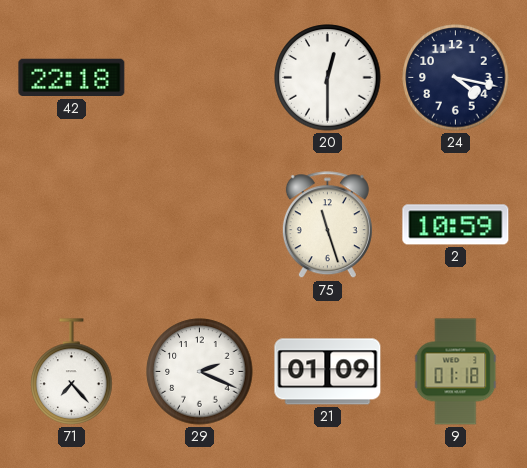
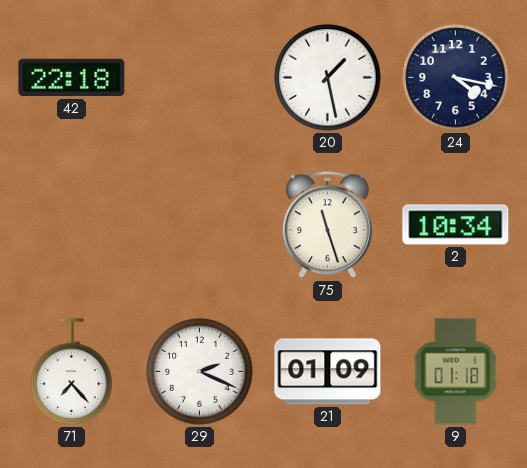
20: 12:30 -> 1:28
2: 10:59 -> 10:34
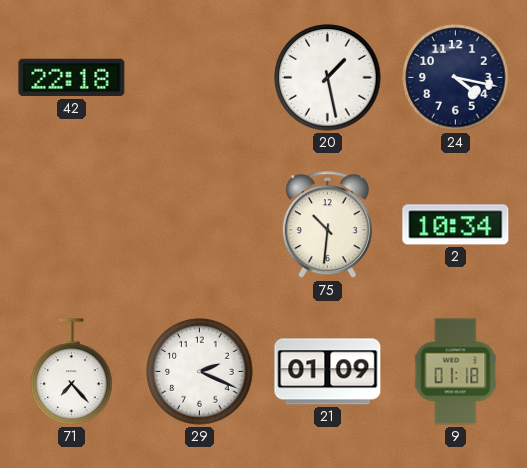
75: 11:27 -> 10:31
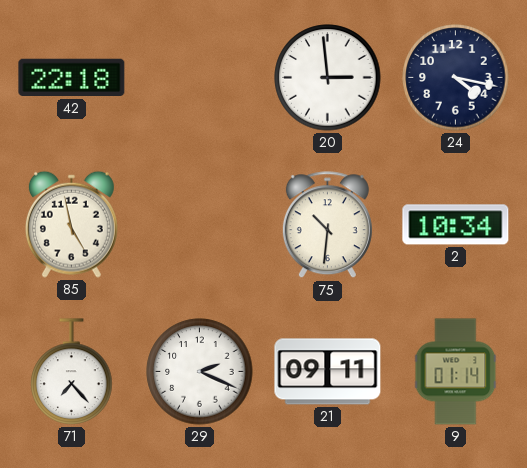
20: 1:28 -> 2:59
85: none -> 4:58
21: 01:09 -> 09:11
9: 01:18 -> 01:14
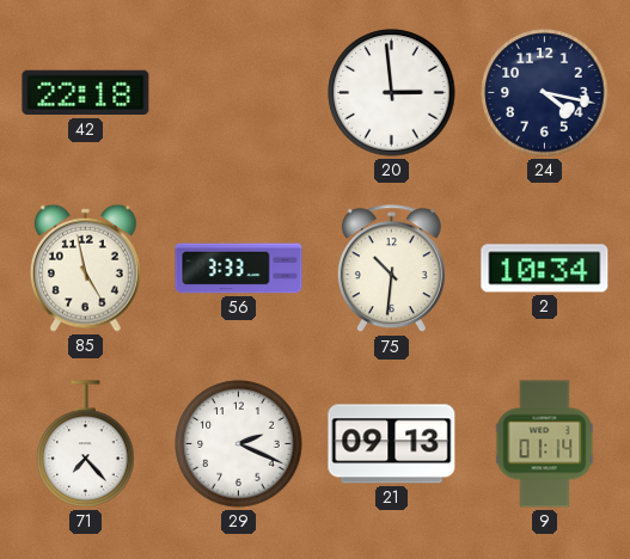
56: none -> 3:33
21: 09:11 -> 09:13
